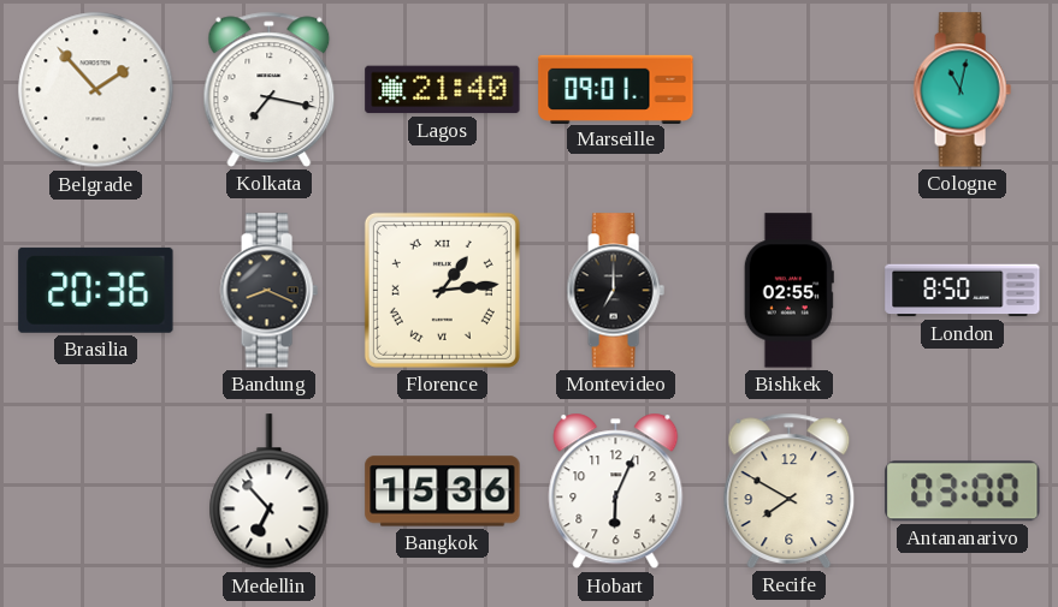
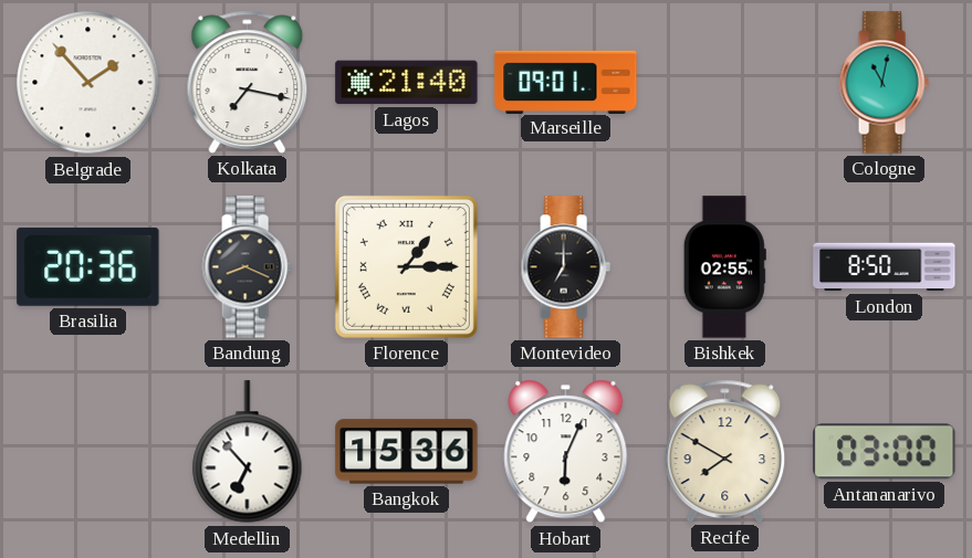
Florence: 1:14 -> 1:15
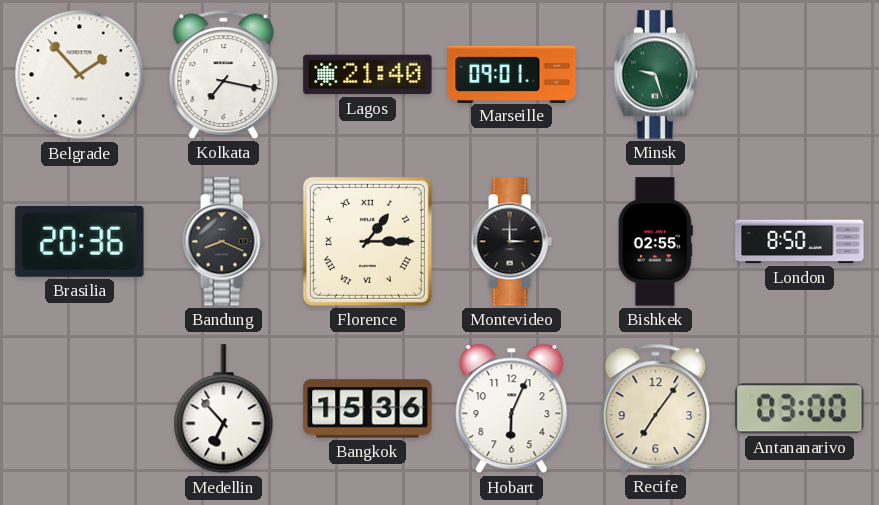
Minsk: none -> 9:27
Cologne: 11:02 -> none
Montevideo: 7:00 -> 3:00
Recife: 7:50 -> 7:06
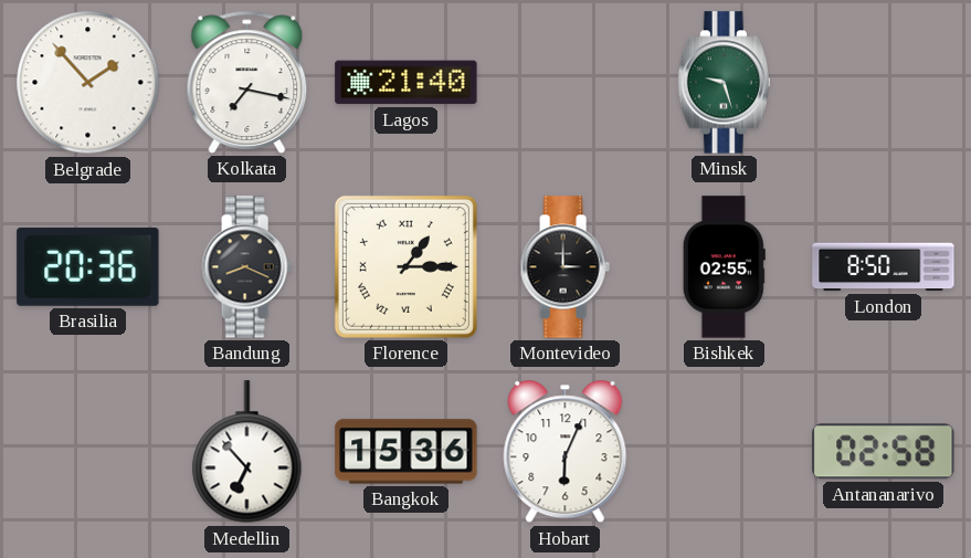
Marseille: 09:01 -> none
Recife: 7:06 -> none
Antananarivo: 03:00 -> 02:58
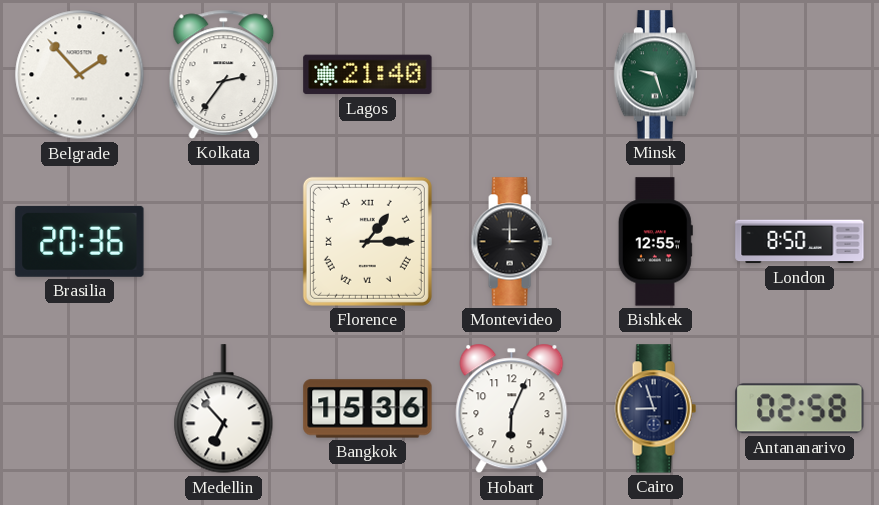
Kolkata: 7:17 -> 2:36
Bandung: 8:19 -> none
Bishkek: 02:55 -> 12:55
Cairo: none -> 8:57
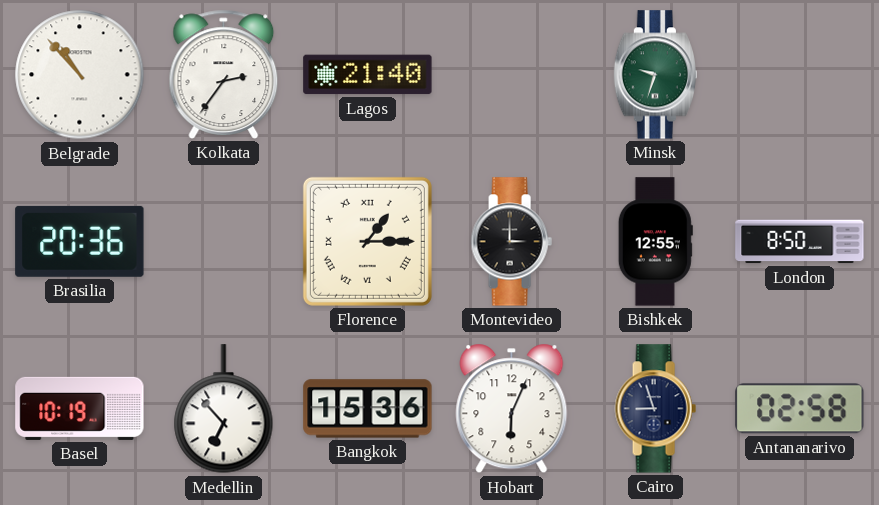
Belgrade: 1:53 -> 10:53
Minsk: 9:27 -> 9:33
Basel: none -> 10:19
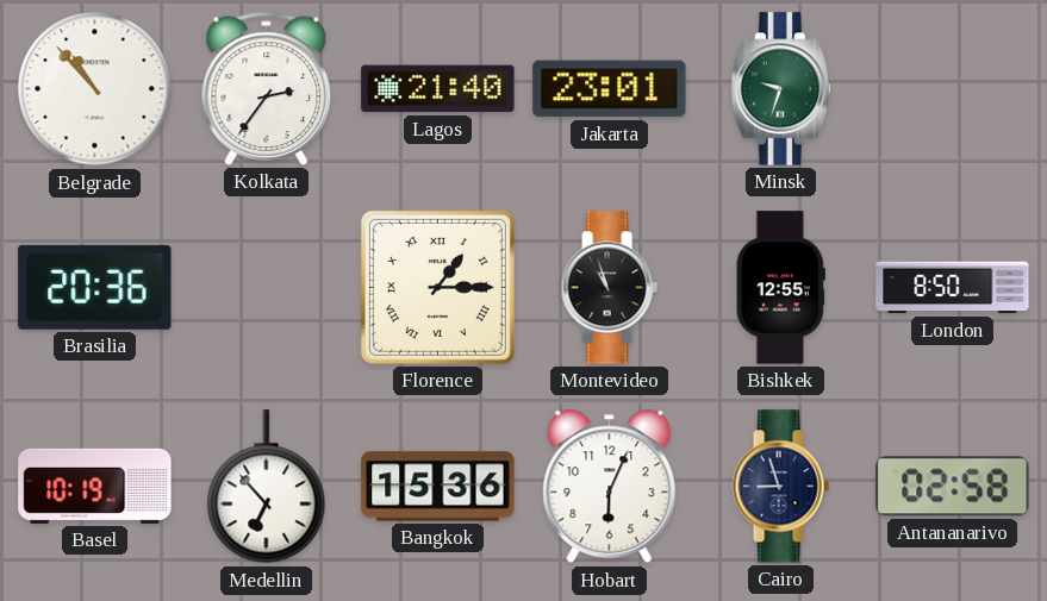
Jakarta: none -> 23:01
Montevideo: 3:00 -> 10:57
